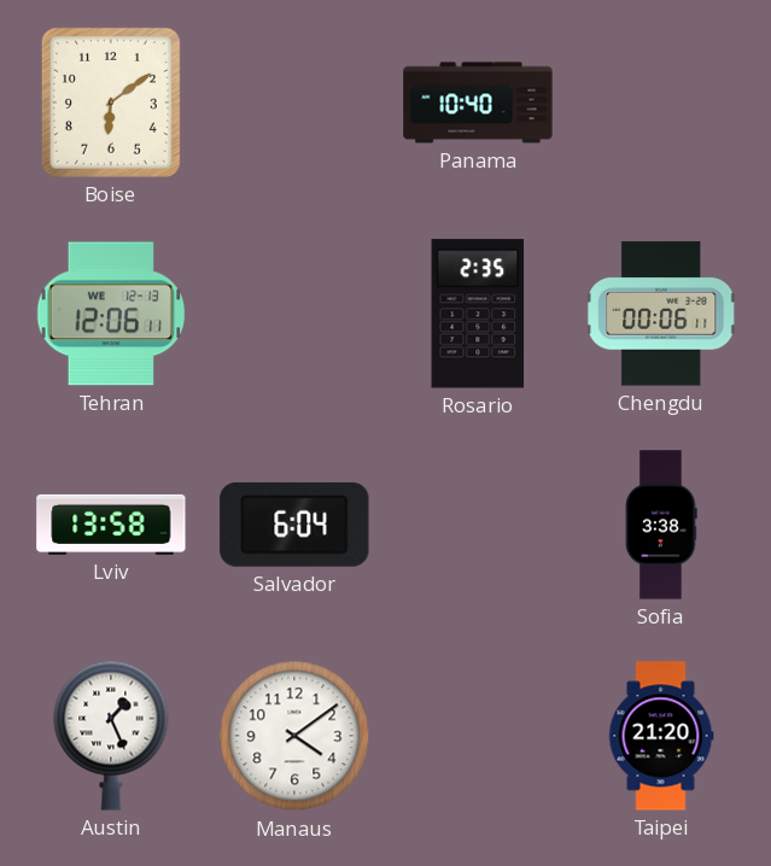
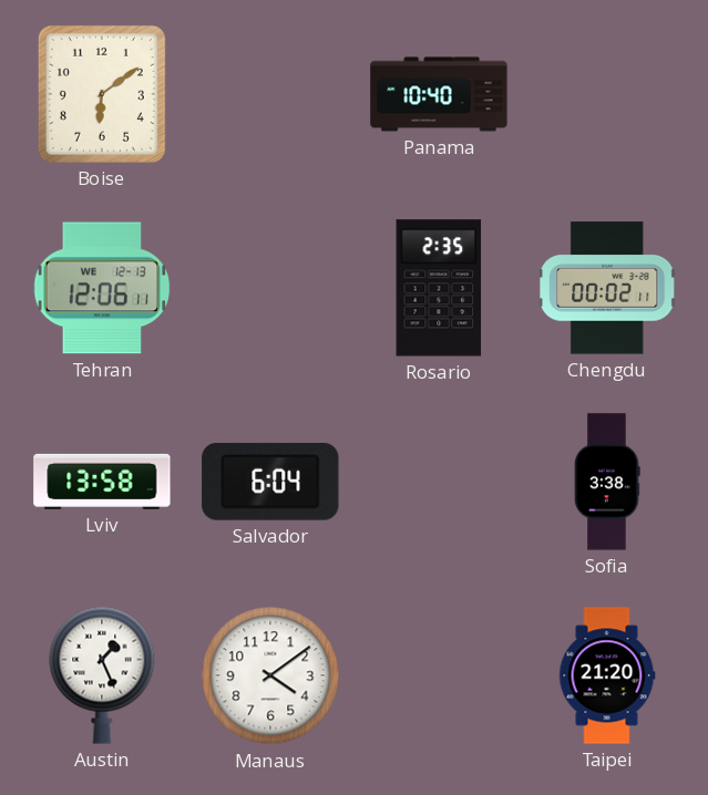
Chengdu: 00:06 -> 00:02
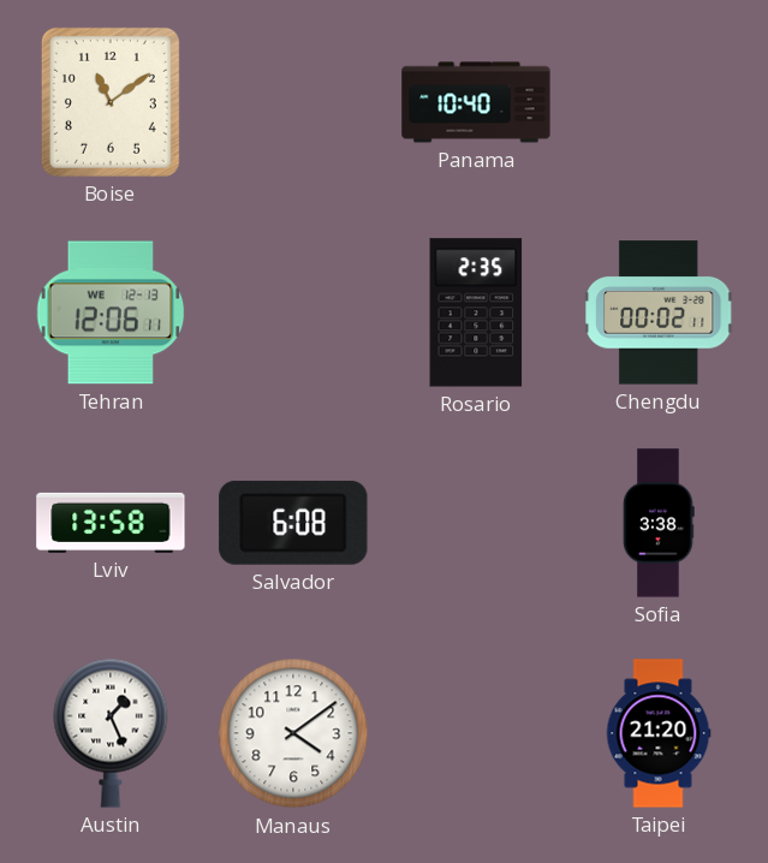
Boise: 6:09 -> 11:09
Salvador: 6:04 -> 6:08
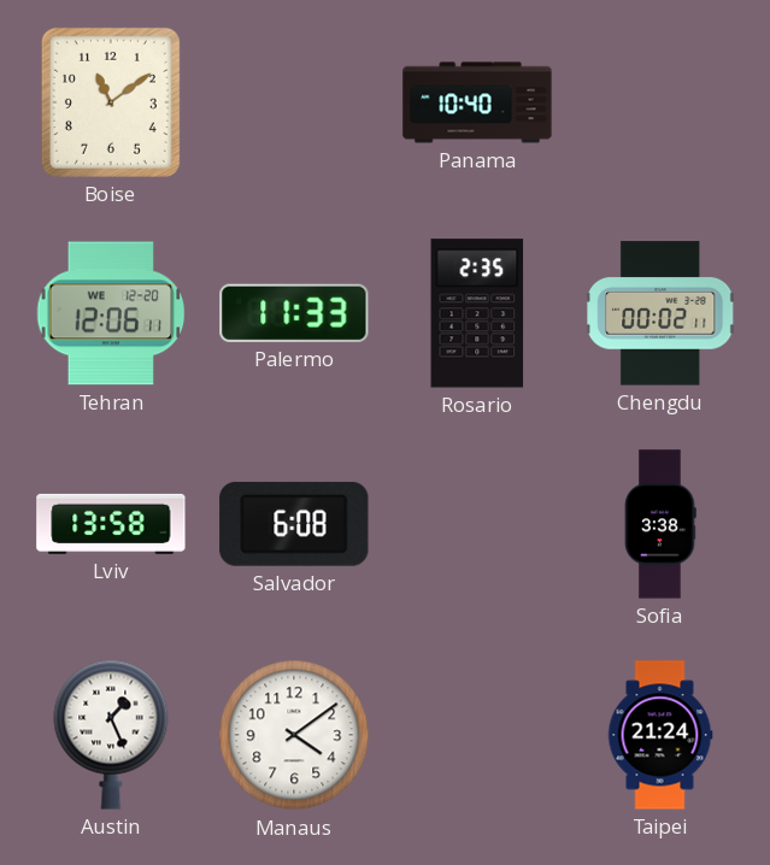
Tehran date: WE 12-13 -> WE 12-20
Palermo: none -> 11:33
Taipei: 21:20 -> 21:24
